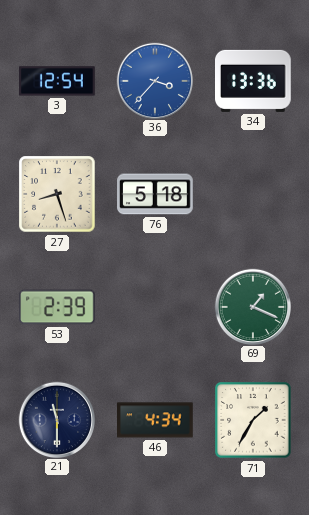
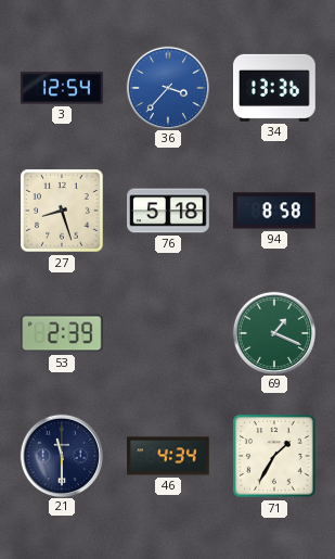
94: none -> 8:58
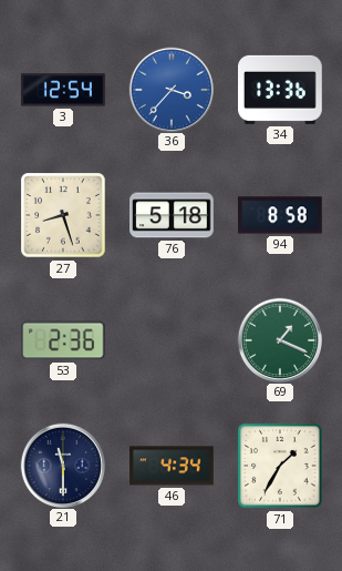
53: 2:39 -> 2:36
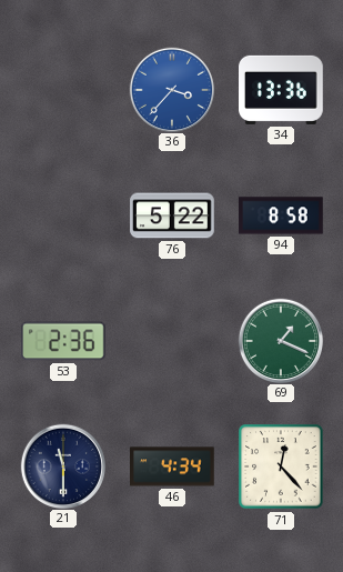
3: 12:54 -> none
27: 8:27 -> none
76: 5:18 -> 5:22
71: 1:35 -> 12:23
